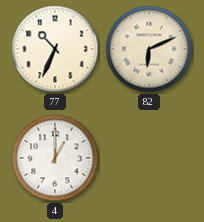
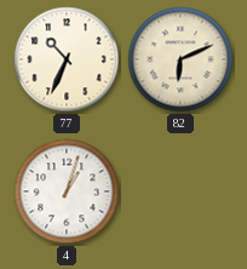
4: 1:00 -> 1:03
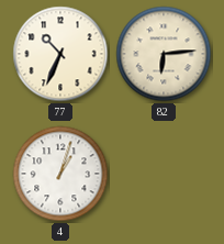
82: 6:11 -> 6:14
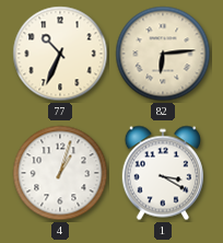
1: none -> 3:20
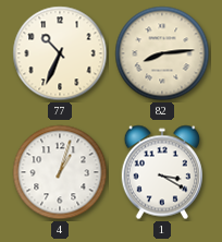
82: 6:14 -> 8:14
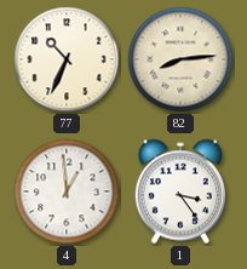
4: 1:03 -> 12:59
1: 3:20 -> 3:24
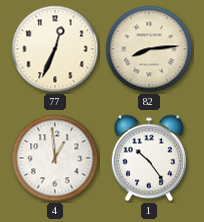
77: 10:34 -> 12:34
1: 3:24 -> 10:24
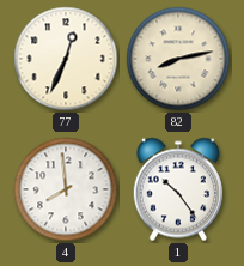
82: 8:14 -> 8:13
4: 12:59 -> 7:59
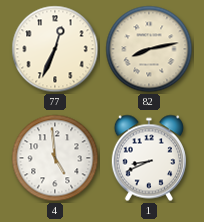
4: 7:59 -> 4:59
1: 10:24 -> 8:41
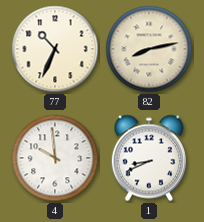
77: 12:34 -> 10:34
4: 4:59 -> 9:59
